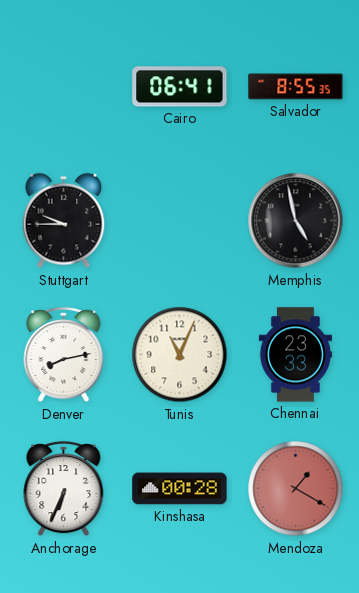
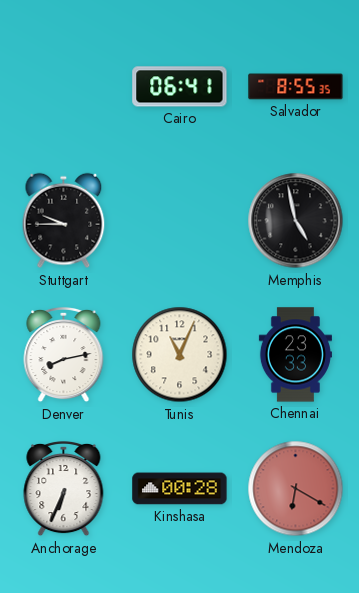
Mendoza: 1:20 -> 6:20
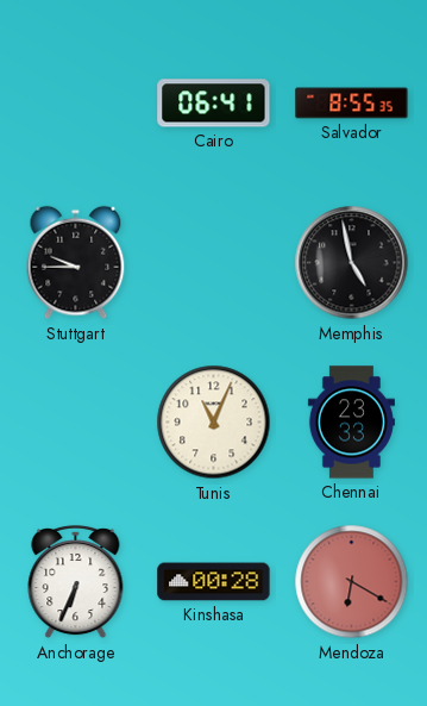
Denver: 8:13 -> none
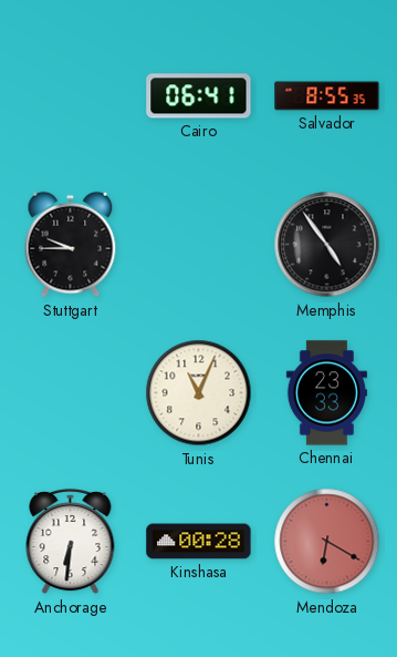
Memphis: 4:58 -> 4:54
Anchorage: 6:34 -> 6:31
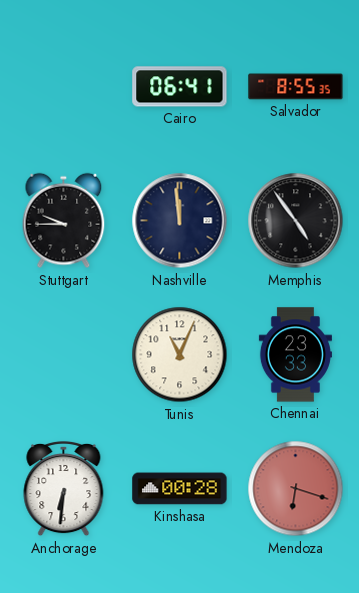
Nashville: none -> 11:59
Mendoza: 6:20 -> 6:18
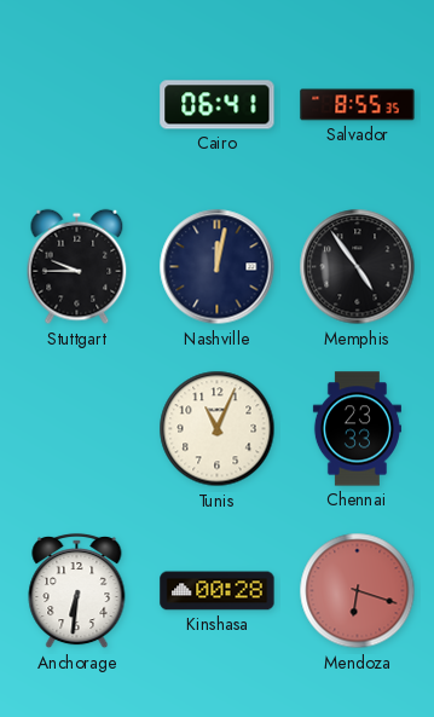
Nashville: 11:59 -> 12:02
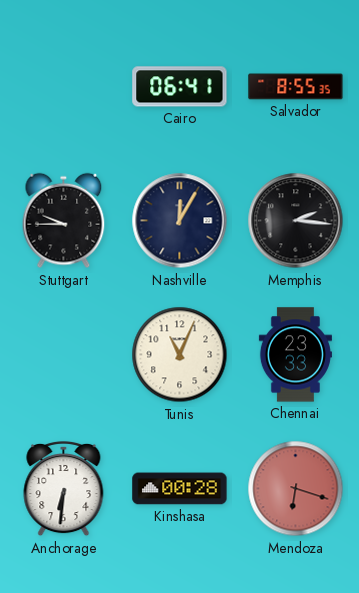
Nashville: 12:02 -> 12:05
Memphis: 4:54 -> 2:16
